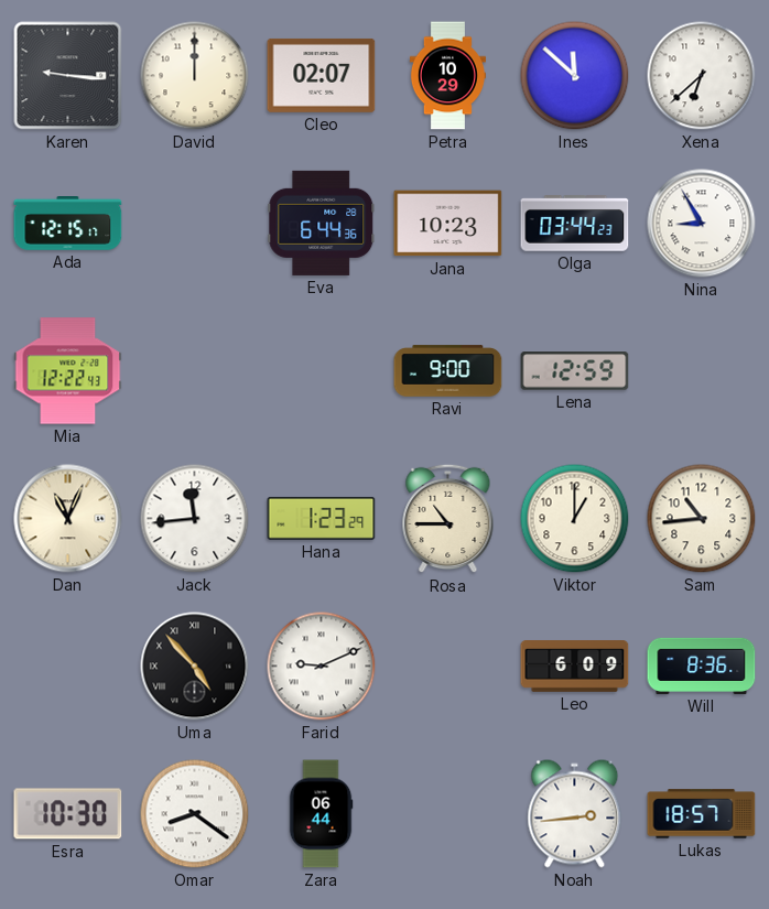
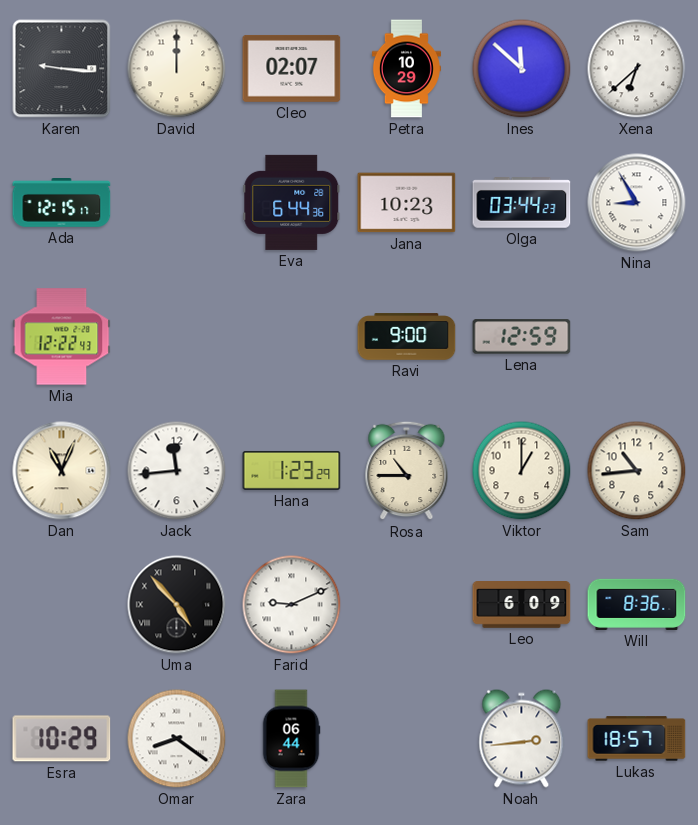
Esra: 10:30 -> 10:29
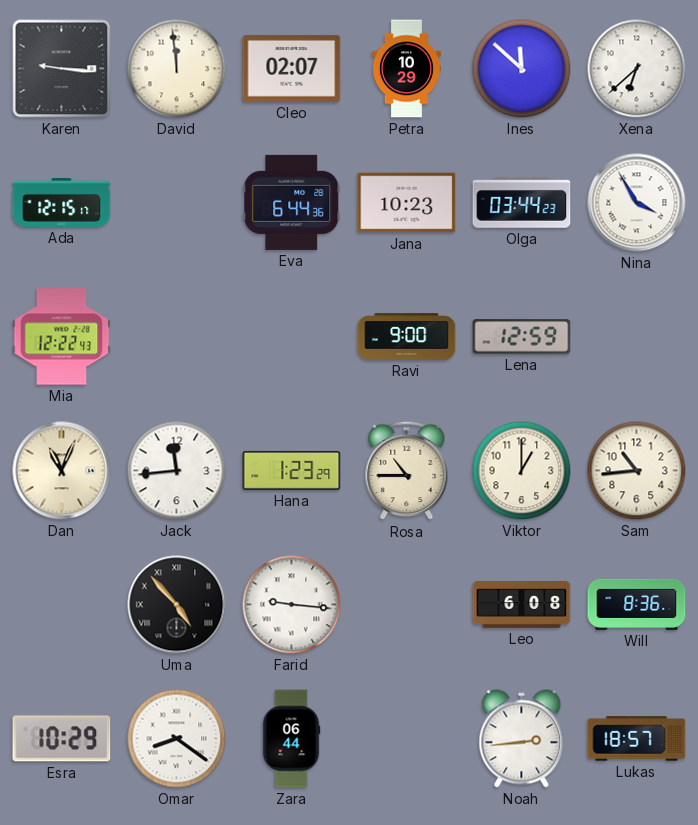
David: 12:00 -> 11:59
Nina: 8:55 -> 3:55
Farid: 9:11 -> 9:16
Leo: 6:09 -> 6:08
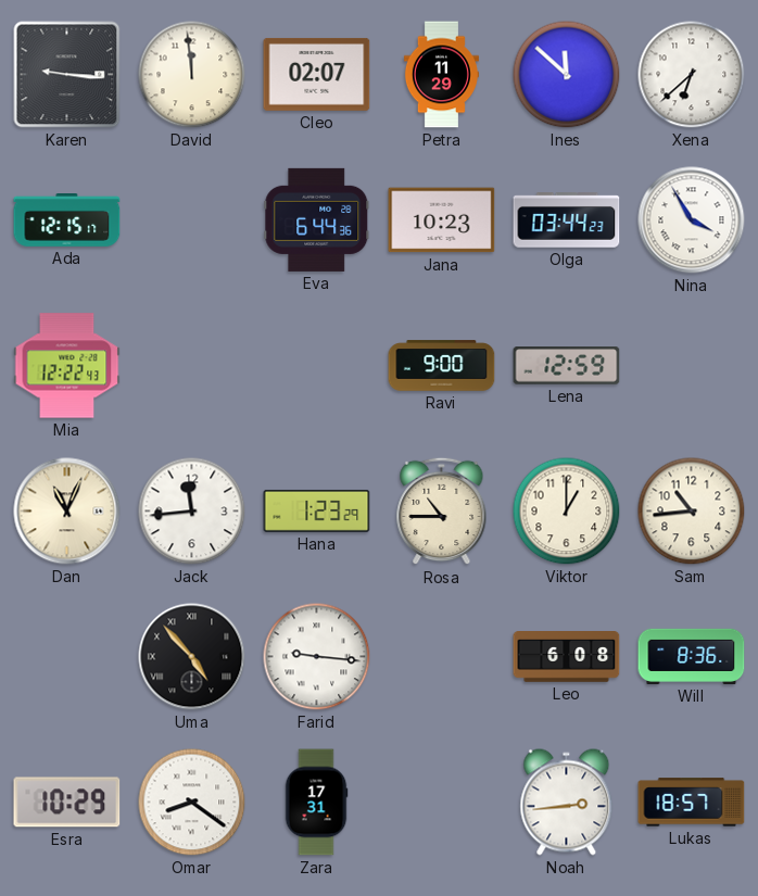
Petra: 10:29 -> 11:29
Zara: 06:44 -> 17:31
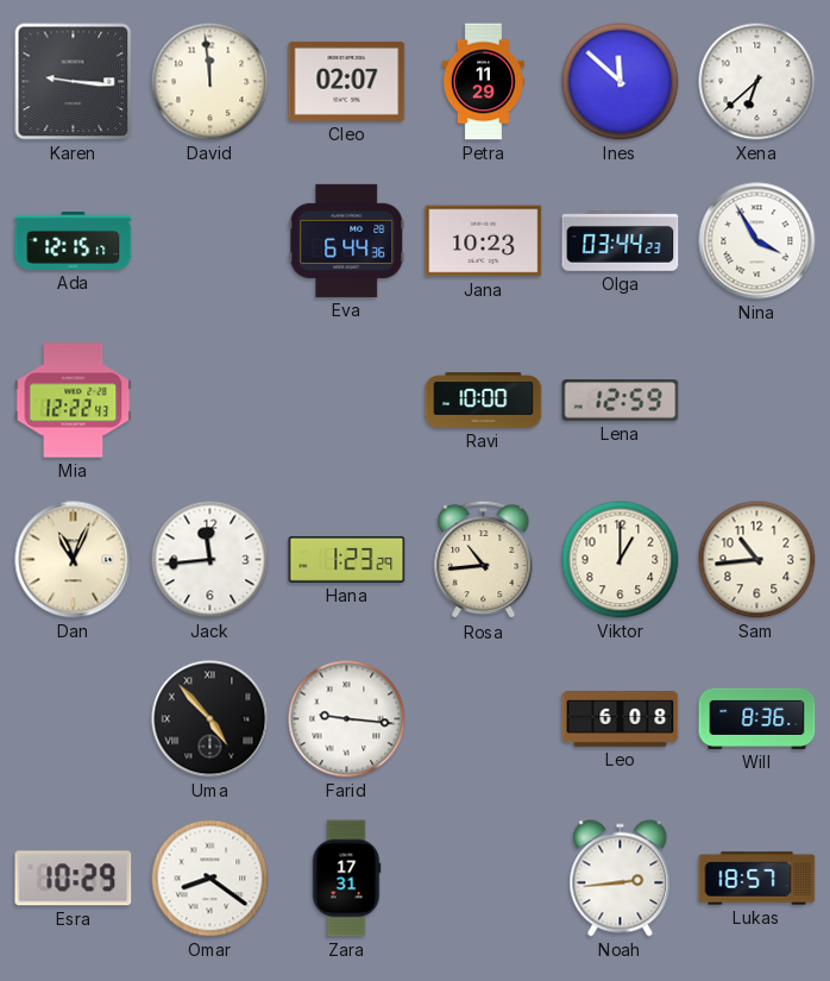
Ravi: 9:00 -> 10:00
Rosa: 10:45 -> 10:44
